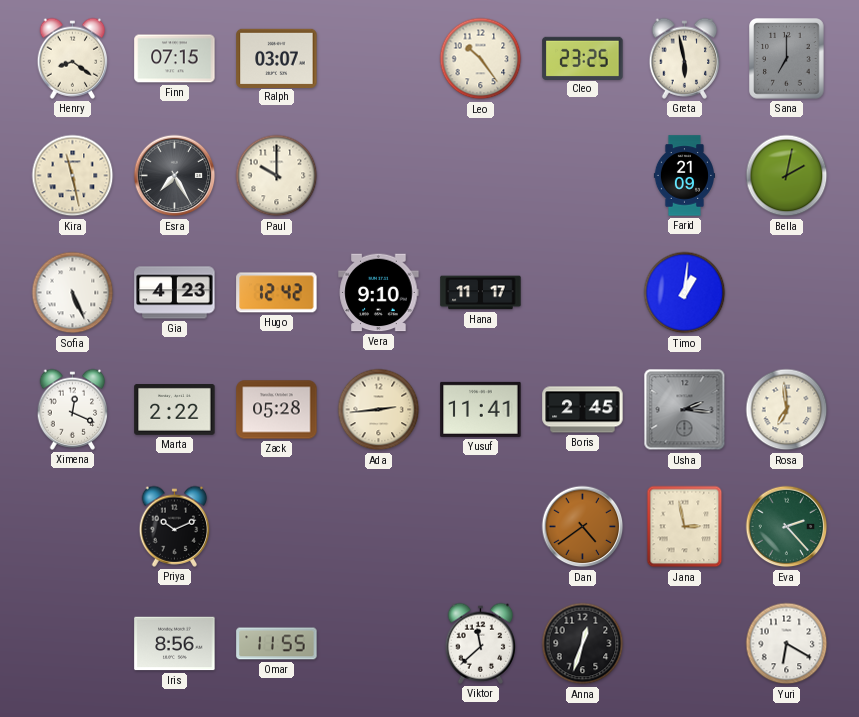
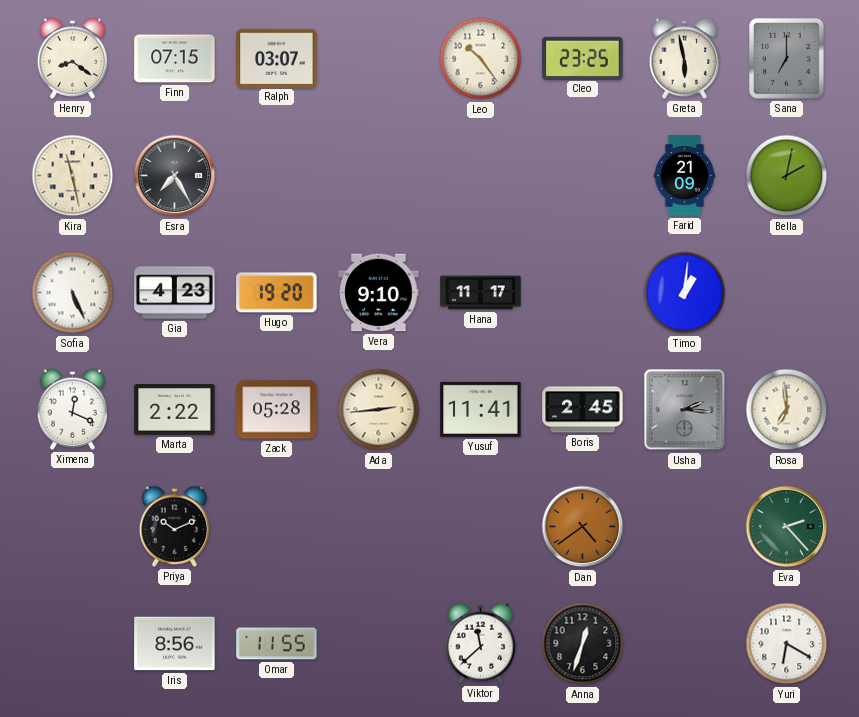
Paul: 10:00 -> none
Hugo: 12:42 -> 19:20
Jana: 2:58 -> none
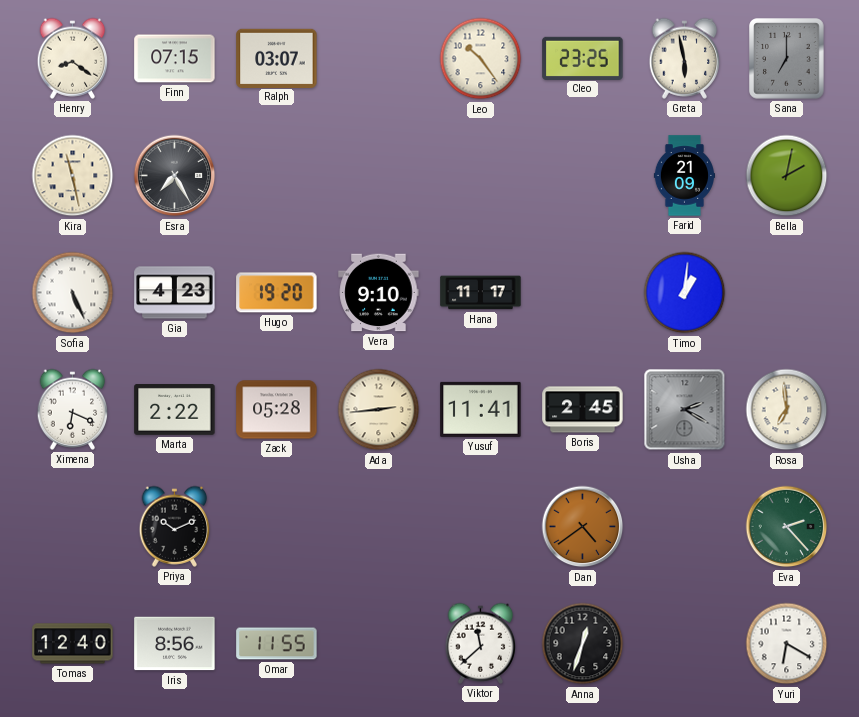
Ximena: 12:19 -> 6:19
Usha: 2:16 -> 2:20
Tomas: none -> 12:40
